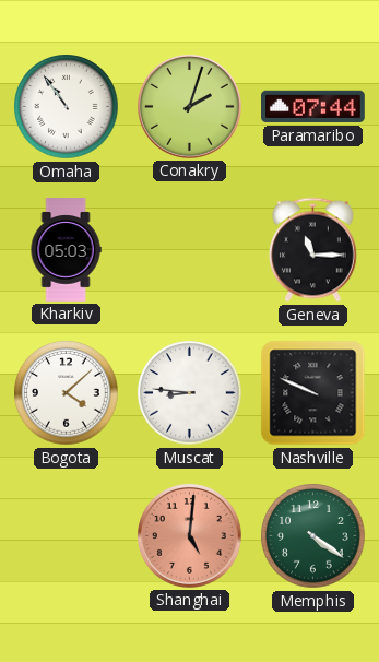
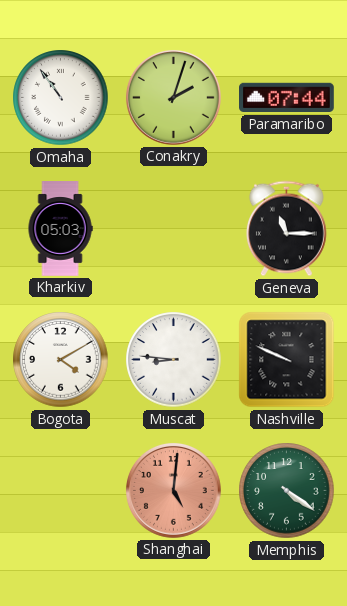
Bogota: 4:08 -> 4:10
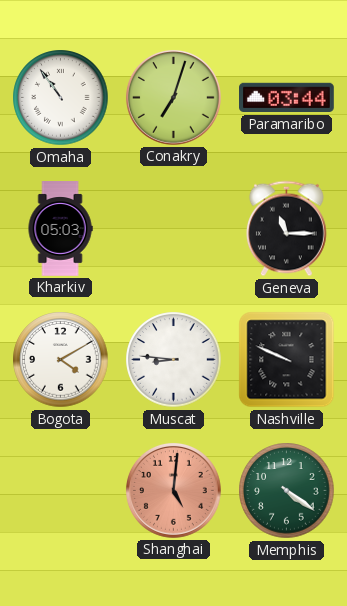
Conakry: 2:03 -> 7:03
Paramaribo: 07:44 -> 03:44
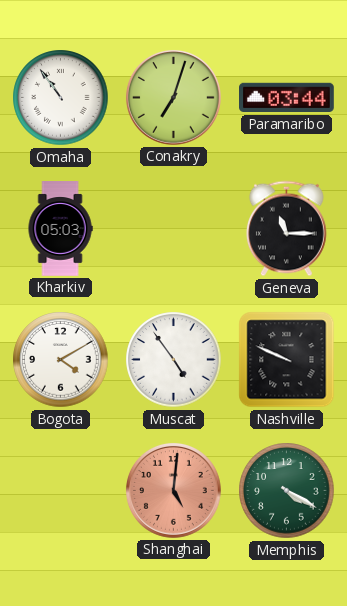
Muscat: 8:46 -> 4:54
Memphis: 4:21 -> 4:20
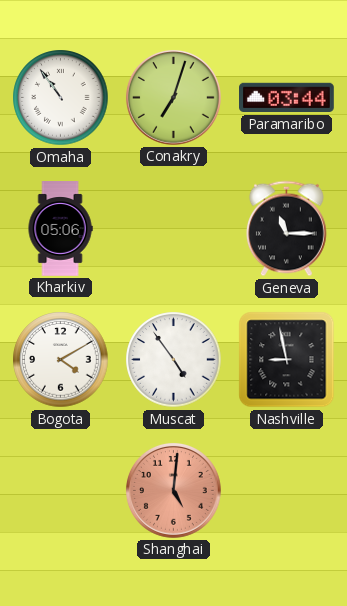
Kharkiv: 05:03 -> 05:06
Nashville: 9:49 -> 8:58
Memphis: 4:20 -> none
